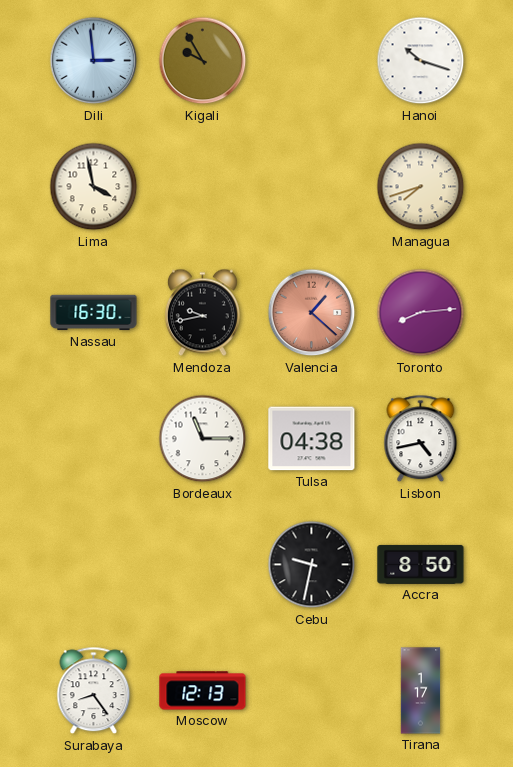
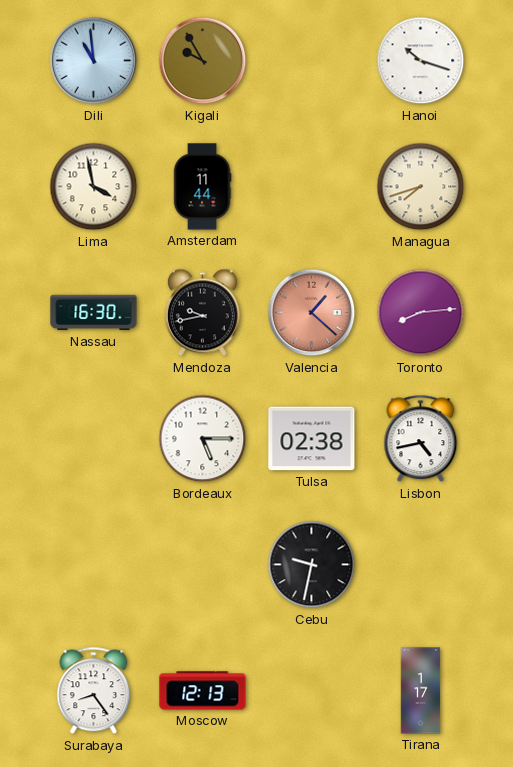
Dili: 2:59 -> 10:59
Amsterdam: none -> 11:44
Bordeaux: 11:15 -> 5:15
Tulsa: 04:38 -> 02:38
Accra: 8:50 -> none
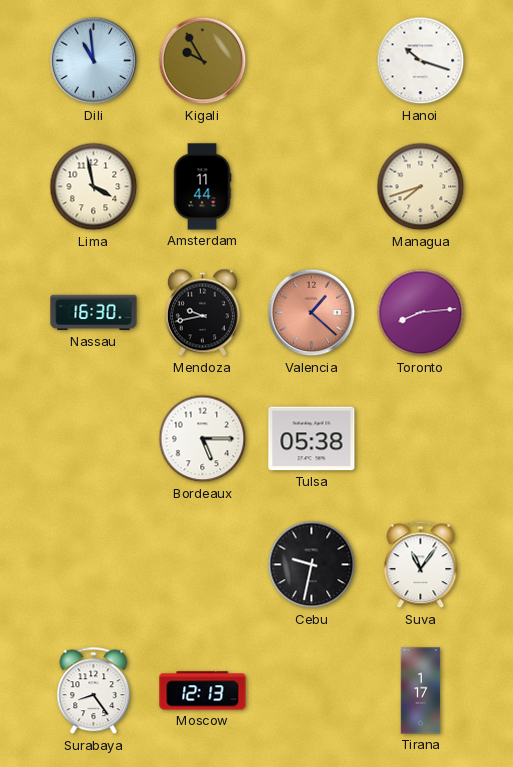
Tulsa: 02:38 -> 05:38
Lisbon: 4:43 -> none
Suva: none -> 11:06
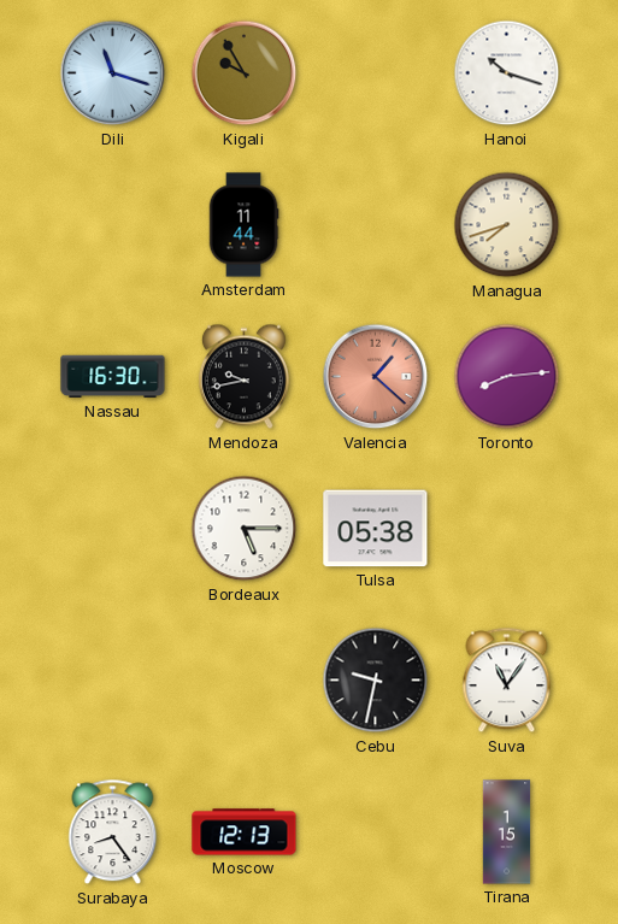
Dili: 10:59 -> 11:18
Lima: 3:58 -> none
Tirana: 1:17 -> 1:15
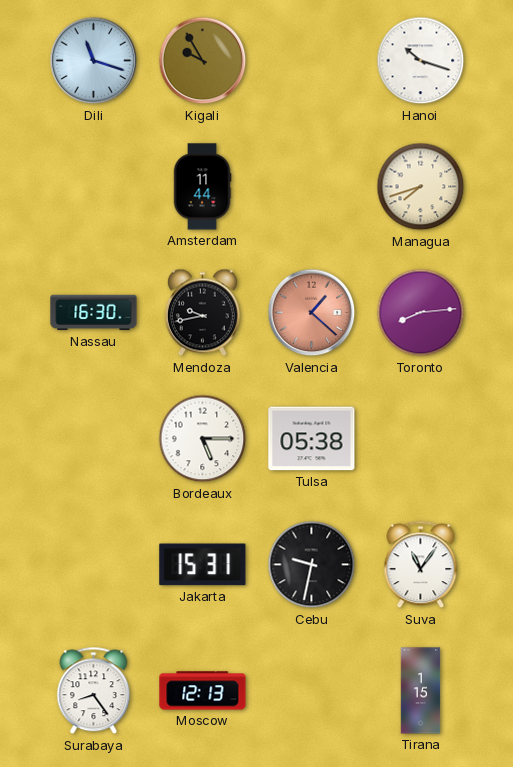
Jakarta: none -> 15:31
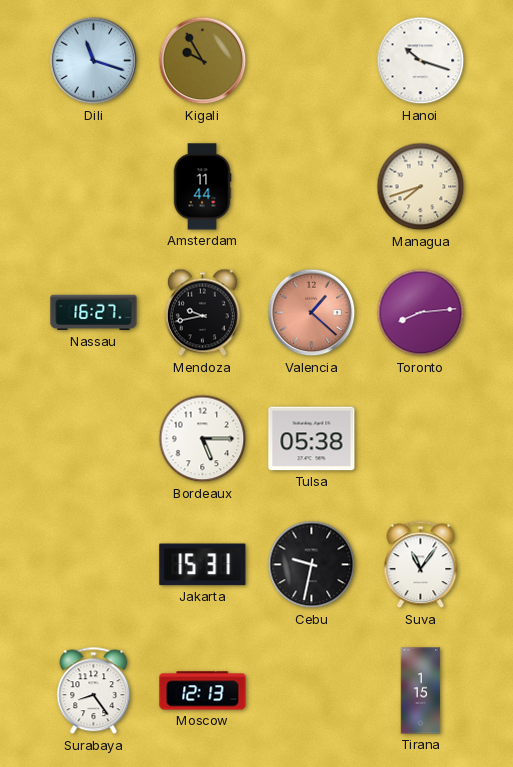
Nassau: 16:30 -> 16:27
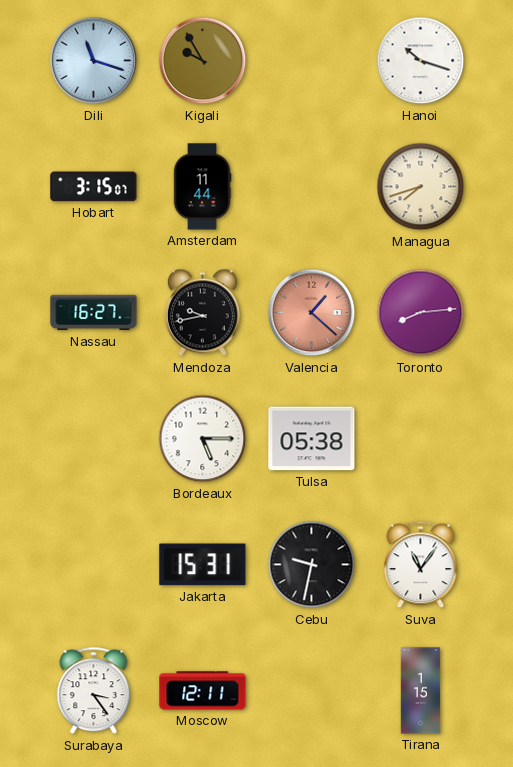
Hobart: none -> 3:15
Surabaya: 8:24 -> 3:24
Moscow: 12:13 -> 12:11
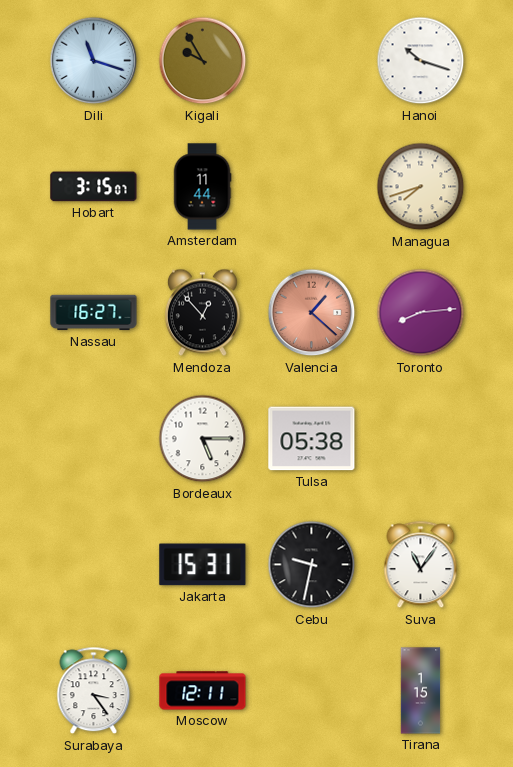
Mendoza: 9:43 -> 12:53
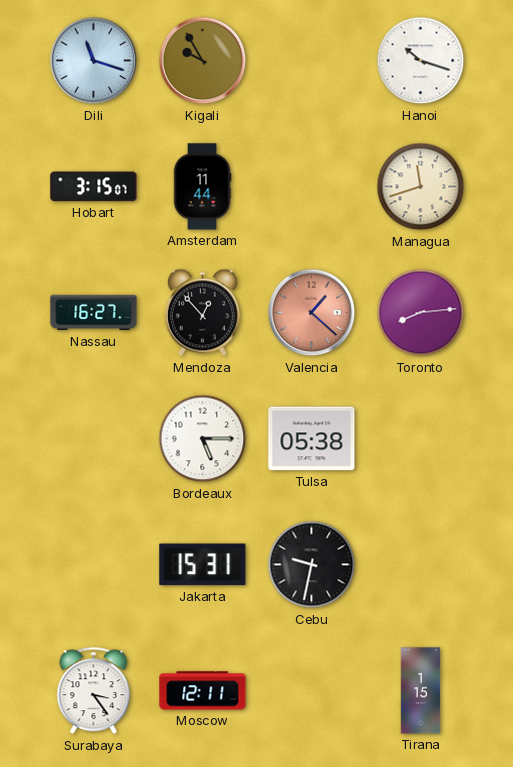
Managua: 7:42 -> 11:42
Suva: 11:06 -> none
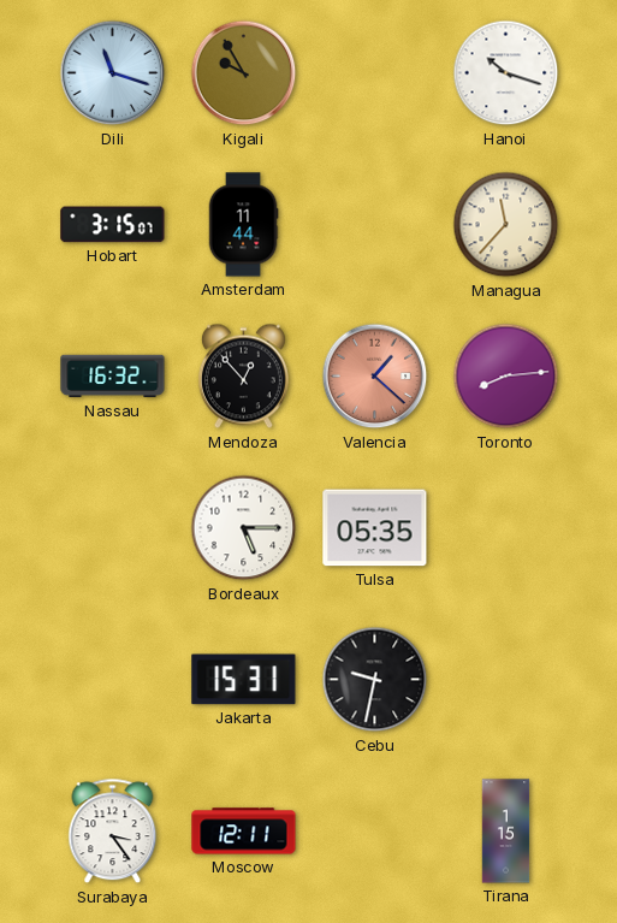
Managua: 11:42 -> 11:37
Nassau: 16:27 -> 16:32
Tulsa: 05:38 -> 05:35
